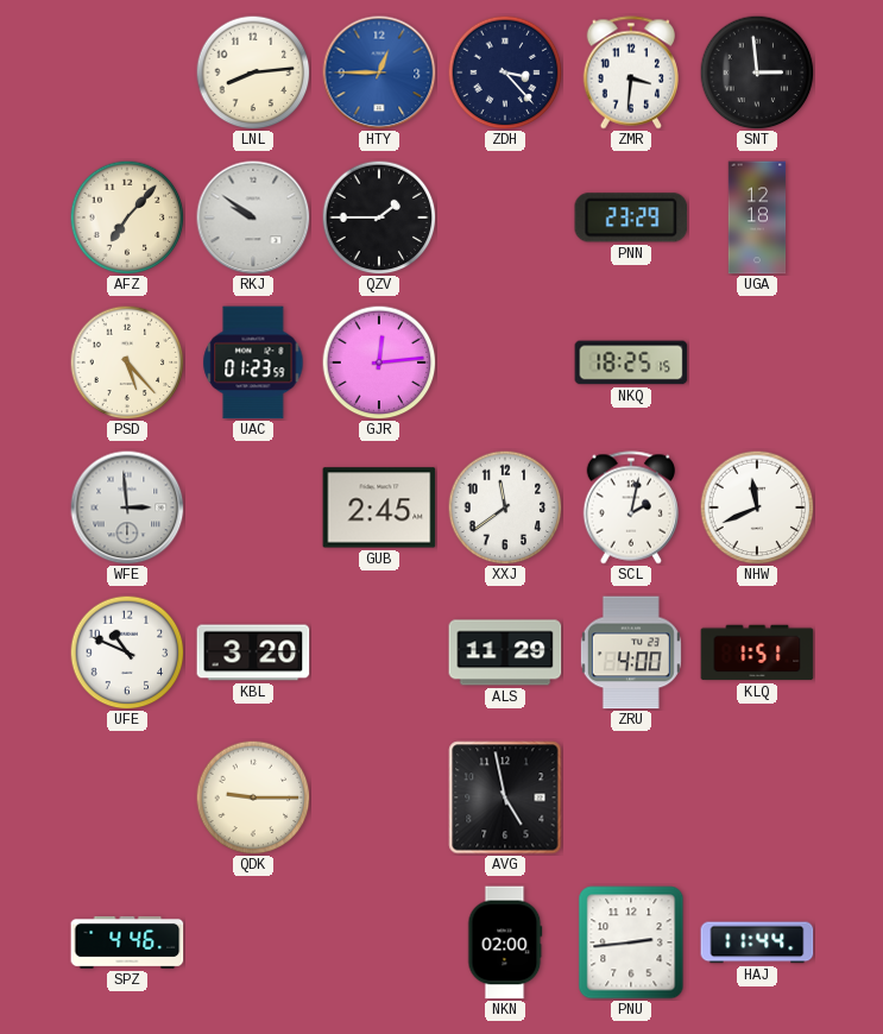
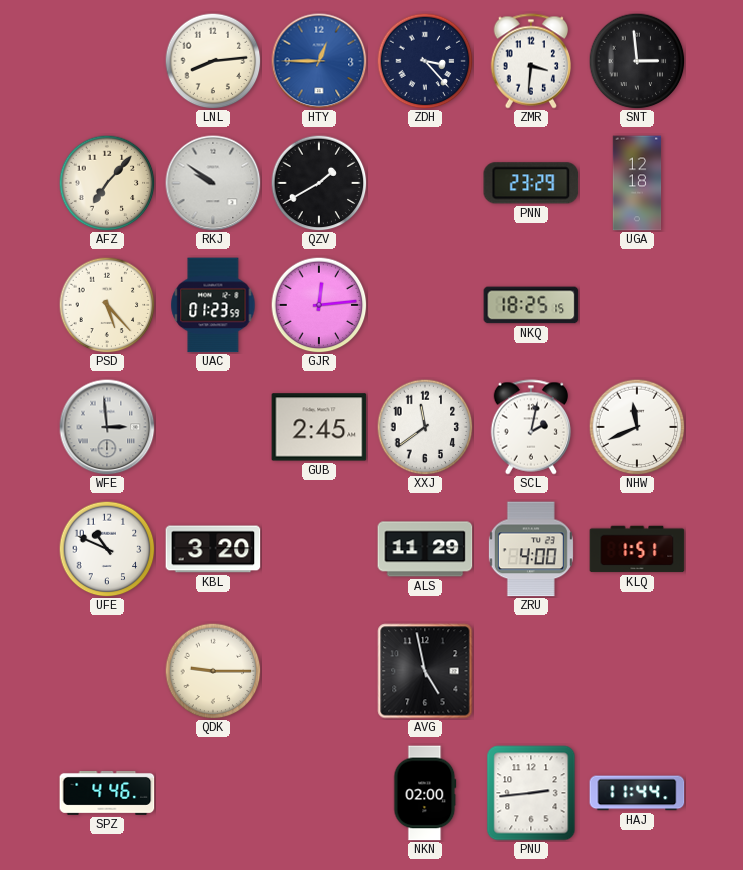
QZV: 1:45 -> 1:40
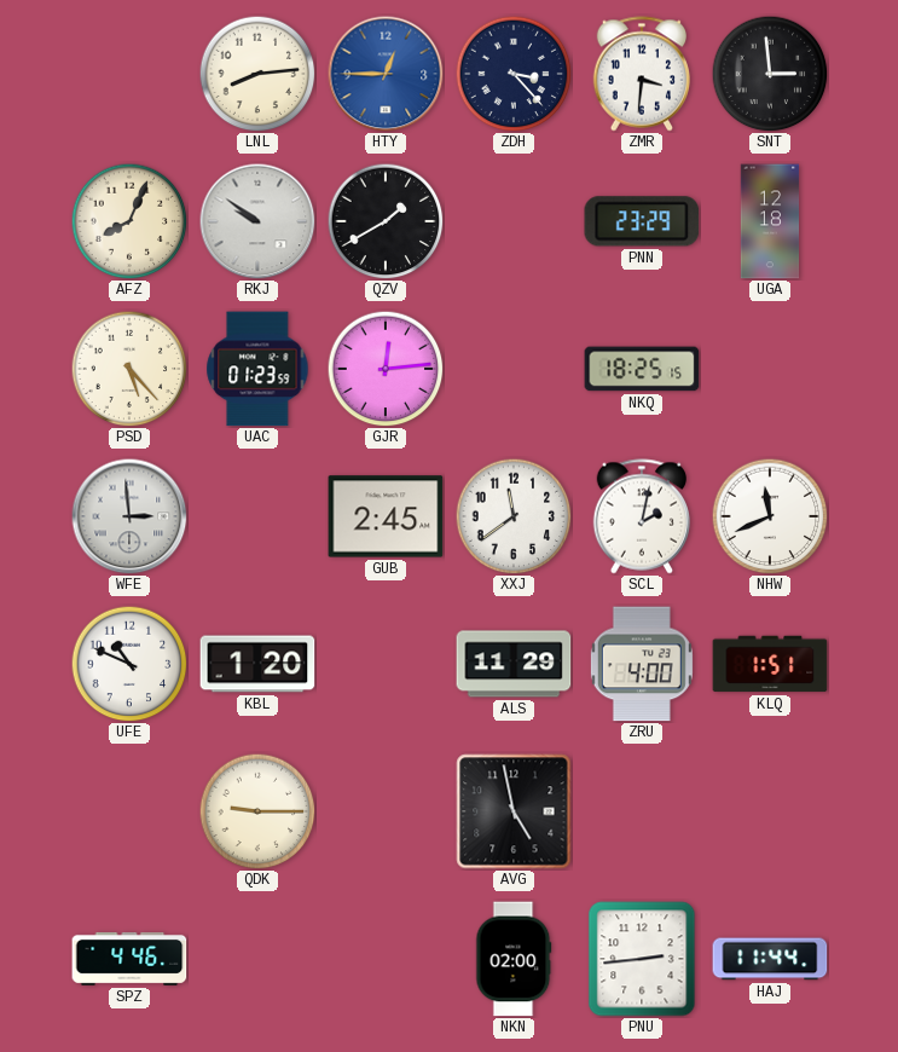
AFZ: 7:07 -> 8:04
KBL: 3:20 -> 1:20
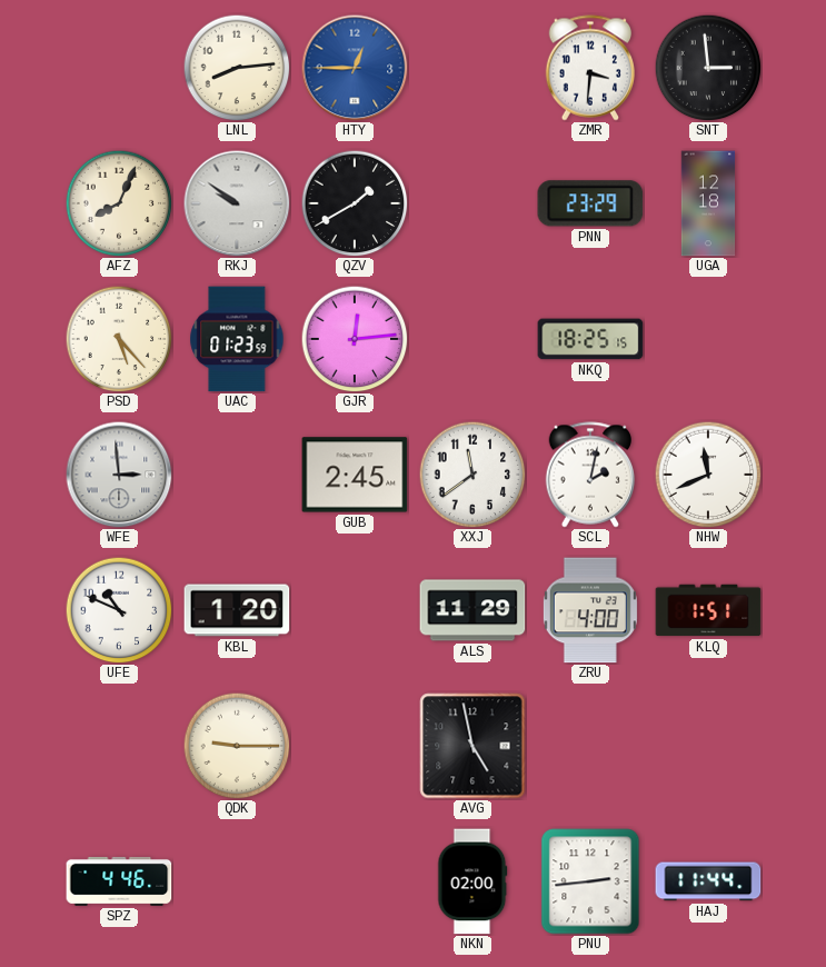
ZDH: 3:23 -> none
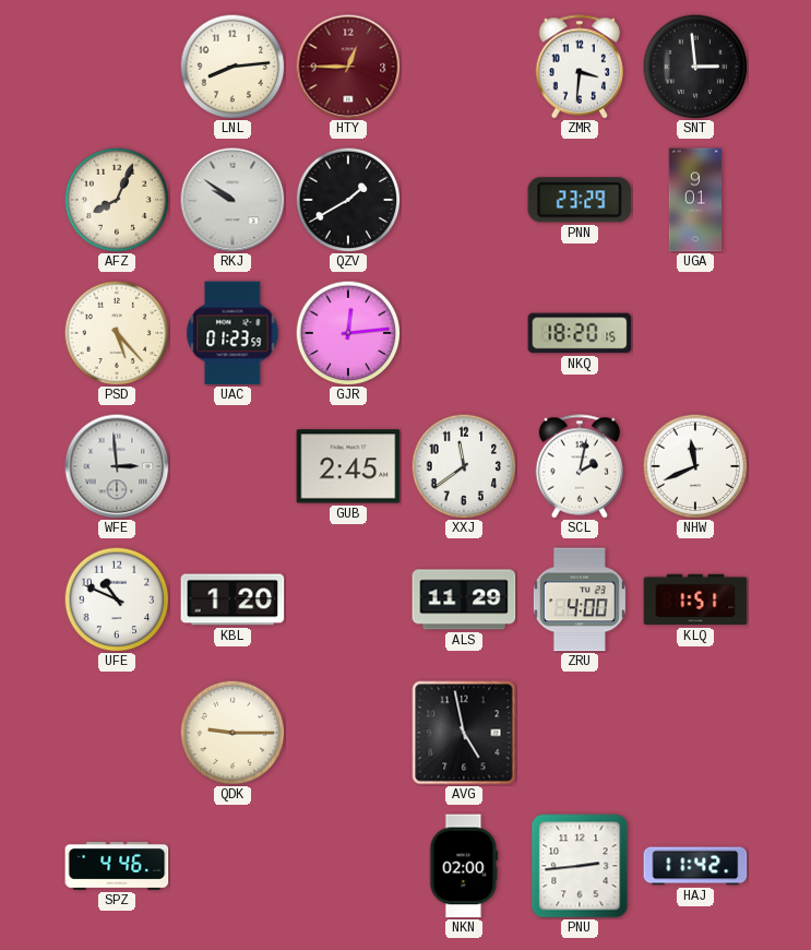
HTY dial: blue -> burgundy
UGA: 12:18 -> 9:01
NKQ: 18:25 -> 18:20
HAJ: 11:44 -> 11:42
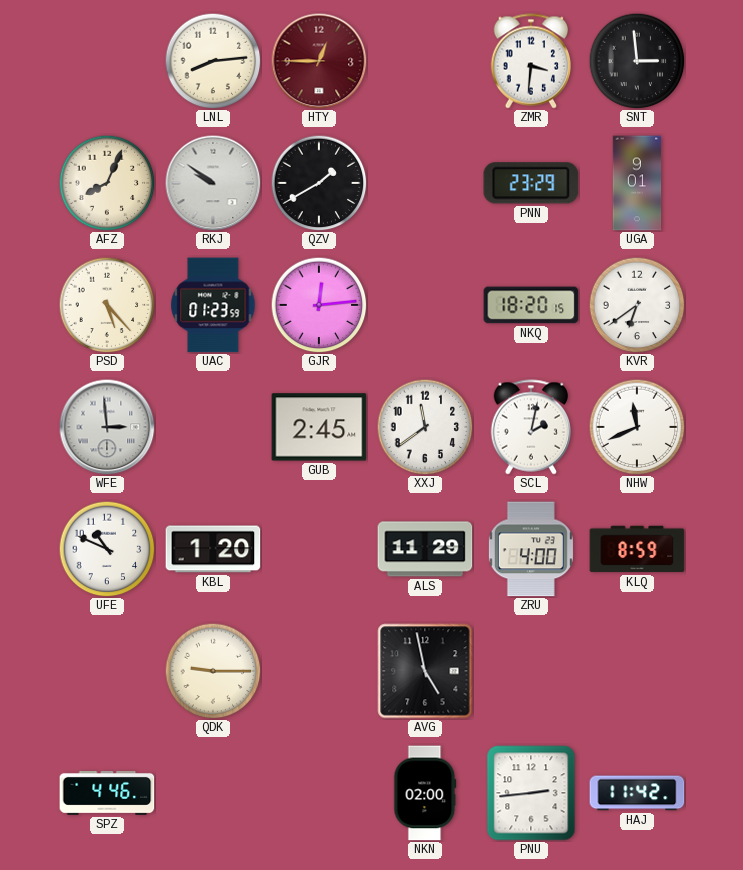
KVR: none -> 6:39
KLQ: 1:51 -> 8:59
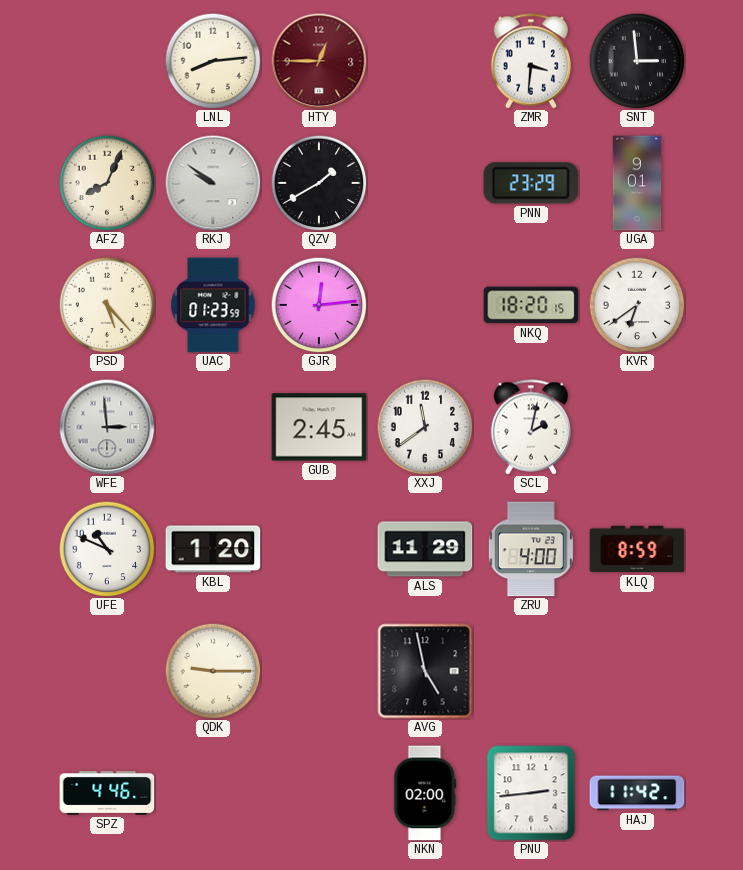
NHW: 11:41 -> none
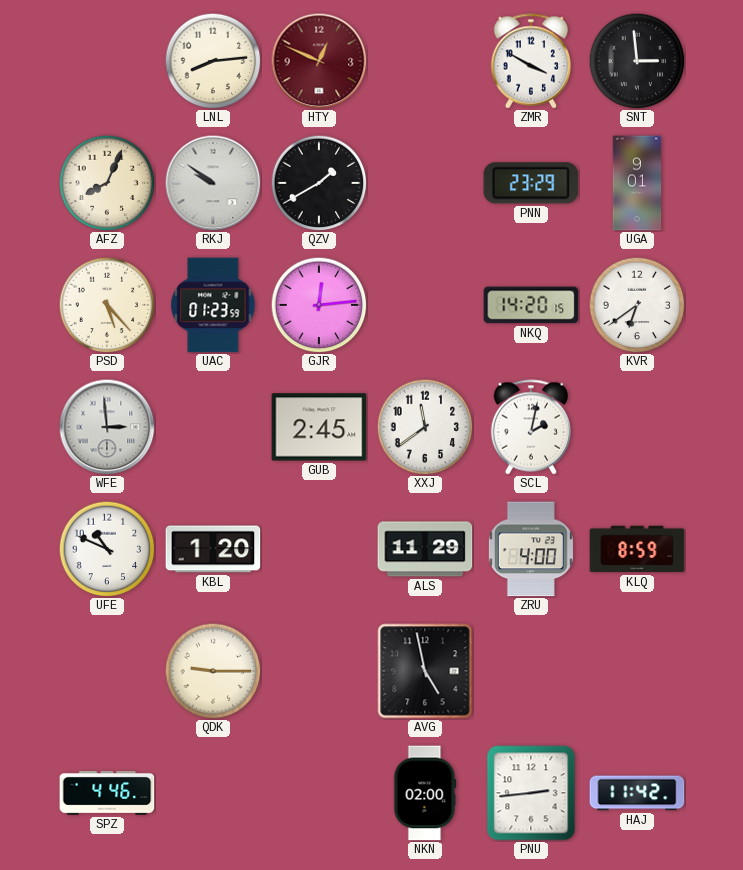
HTY: 12:45 -> 12:49
ZMR: 3:31 -> 3:50
NKQ: 18:20 -> 14:20
